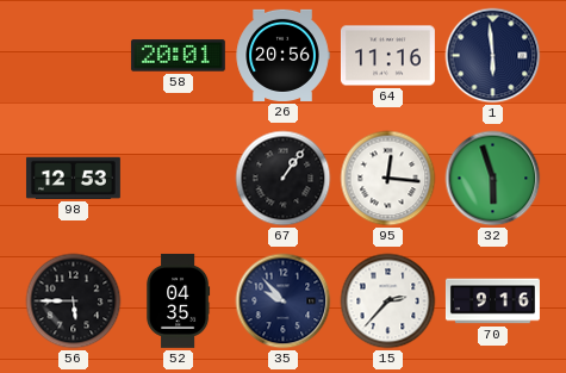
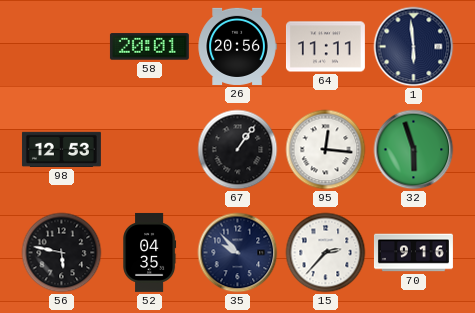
64: 11:16 -> 11:11
56: 5:45 -> 5:47
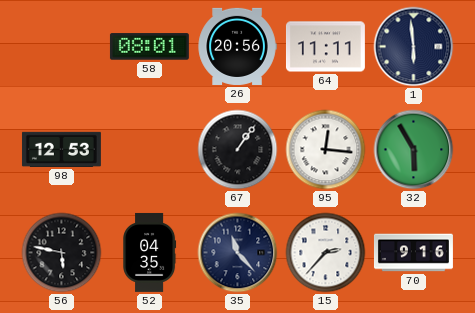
58: 20:01 -> 08:01
32: 5:57 -> 5:55
35: 9:53 -> 11:23
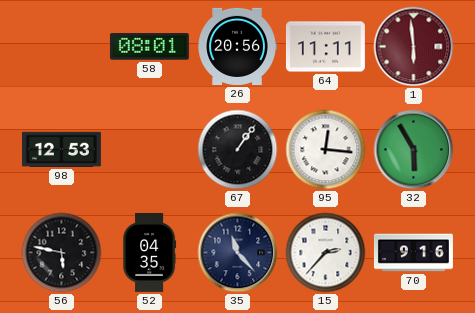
1 dial: navy -> burgundy
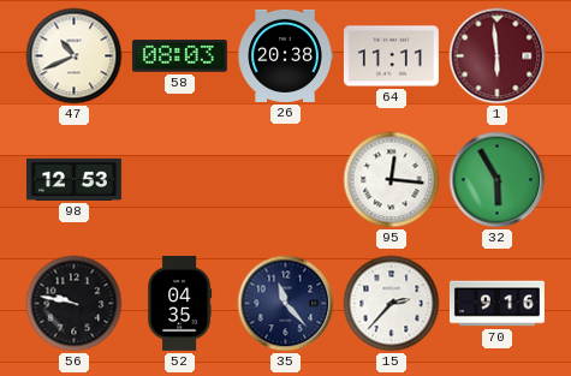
47: none -> 10:41
58: 08:01 -> 08:03
26: 20:56 -> 20:38
67: 1:06 -> none
56: 5:47 -> 9:47
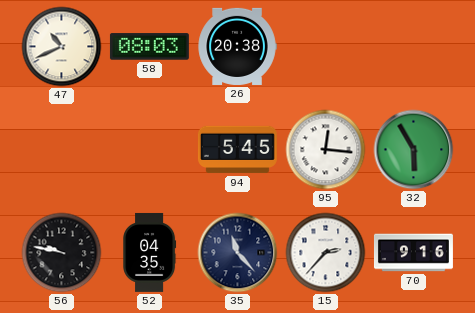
64: 11:11 -> none
1: 5:59 -> none
98: 12:53 -> none
94: none -> 5:45
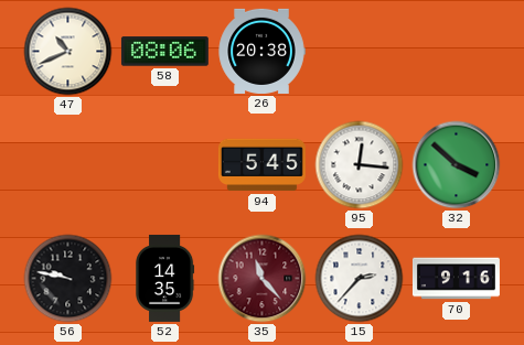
58: 08:03 -> 08:06
32: 5:55 -> 3:52
52: 04:35 -> 14:35
35 dial: navy -> burgundy
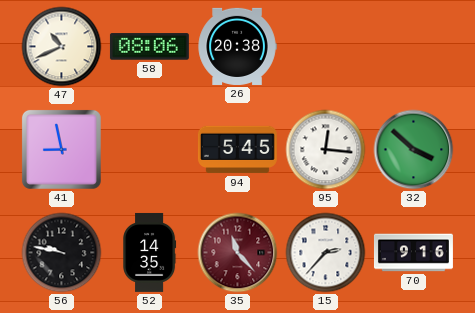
41: none -> 8:58
